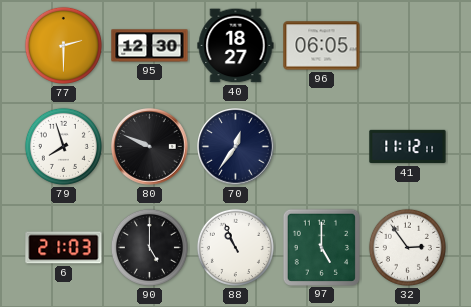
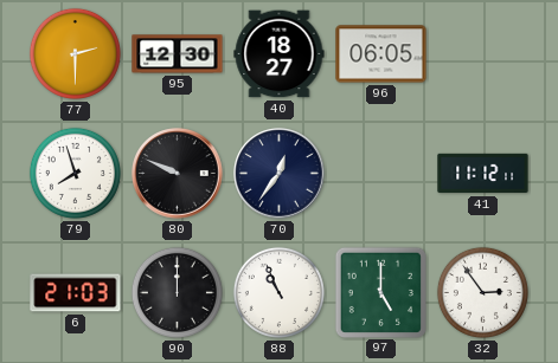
90: 5:00 -> 12:00
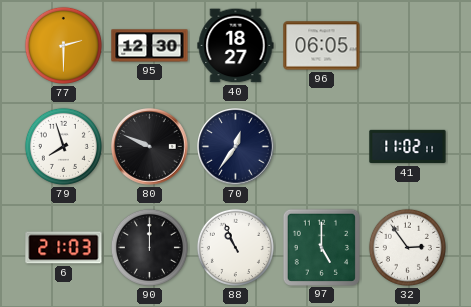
41: 11:12 -> 11:02
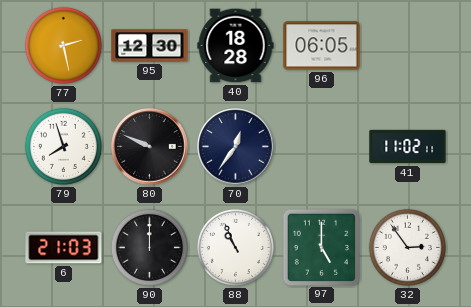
77: 2:30 -> 2:28
40: 18:27 -> 18:28
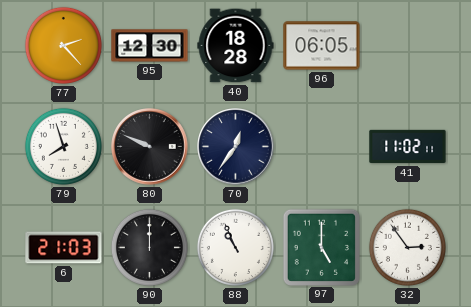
77: 2:28 -> 2:23
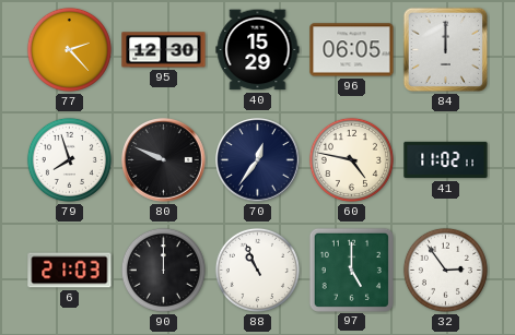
40: 18:28 -> 15:29
84: none -> 12:00
60: none -> 4:47
